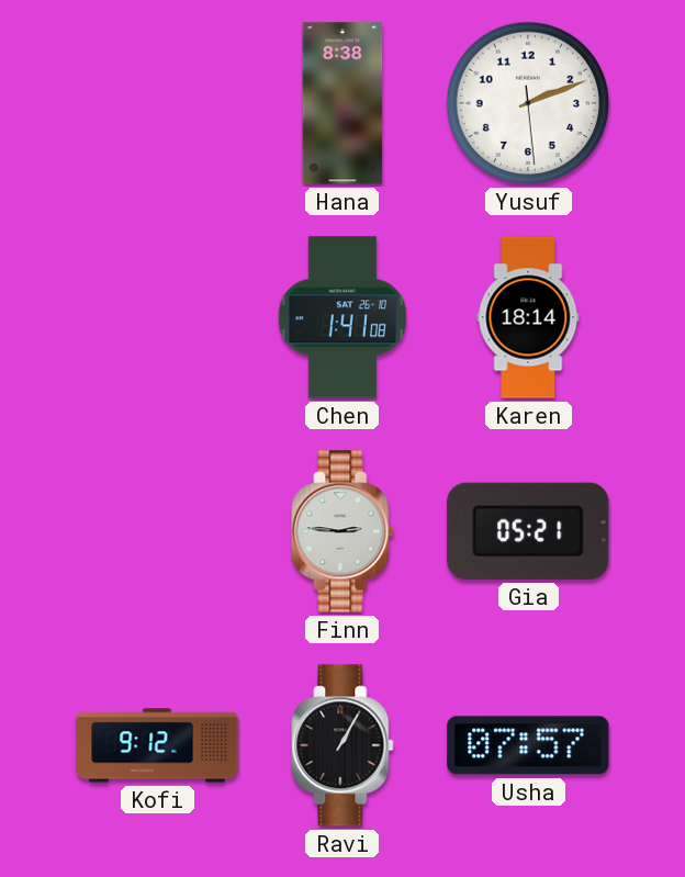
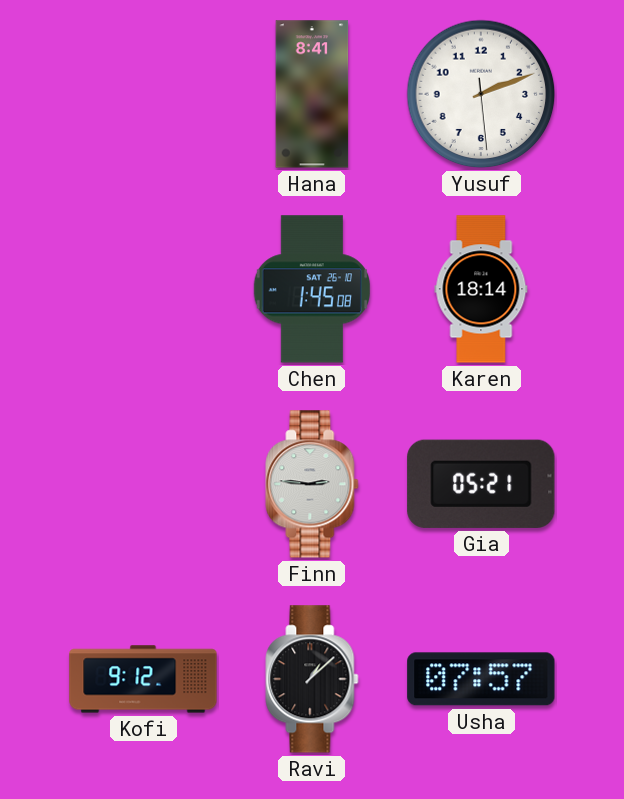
Hana: 8:38 -> 8:41
Chen: 1:41 -> 1:45
Ravi: 1:05 -> 1:08
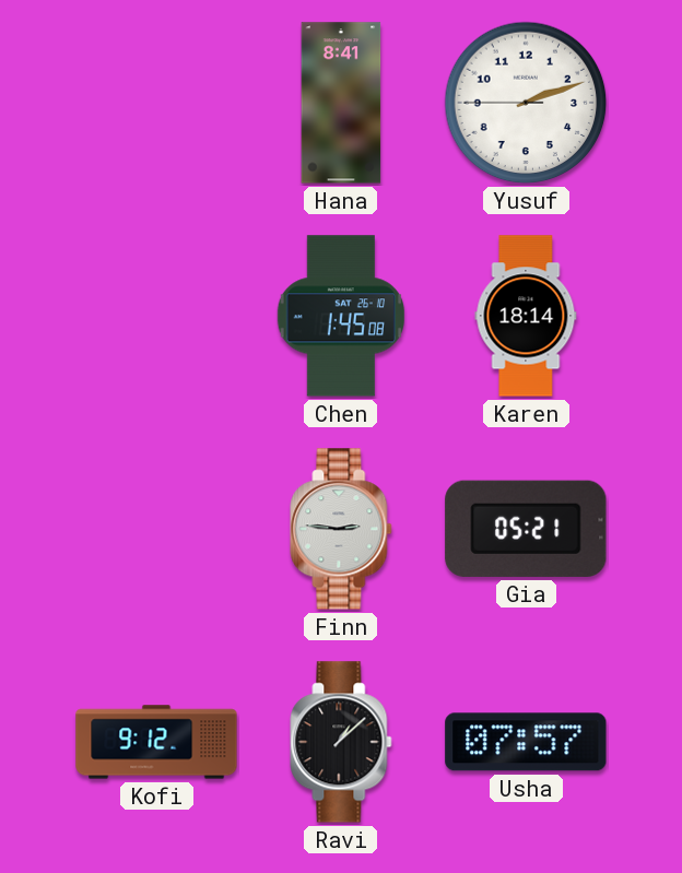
Yusuf: 2:11:29 -> 2:11:45
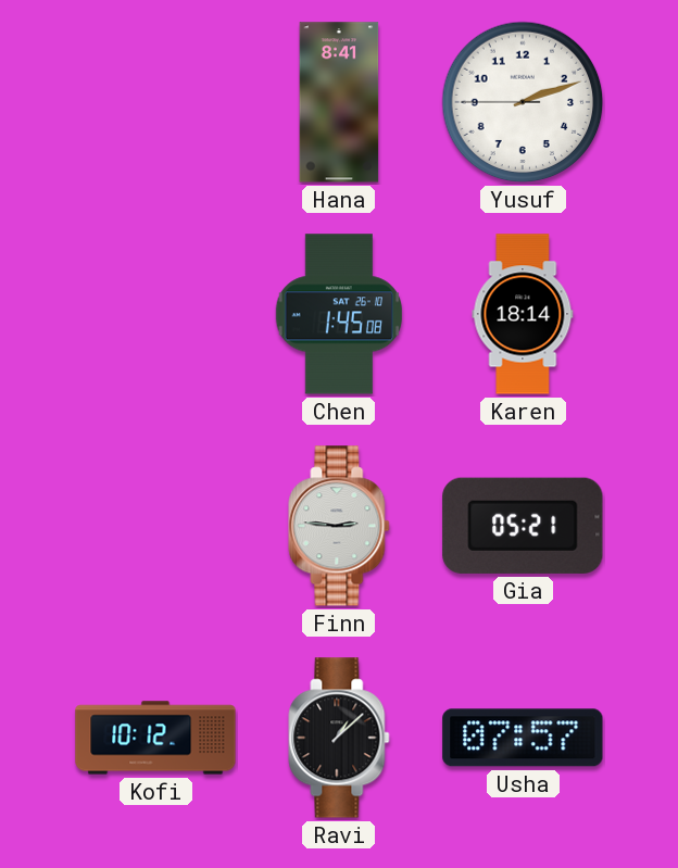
Kofi: 9:12 -> 10:12
